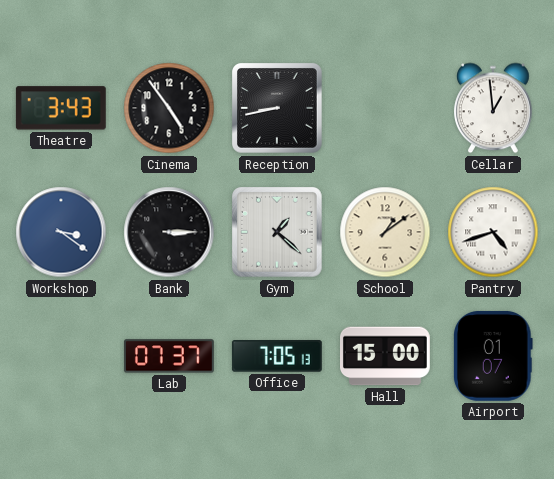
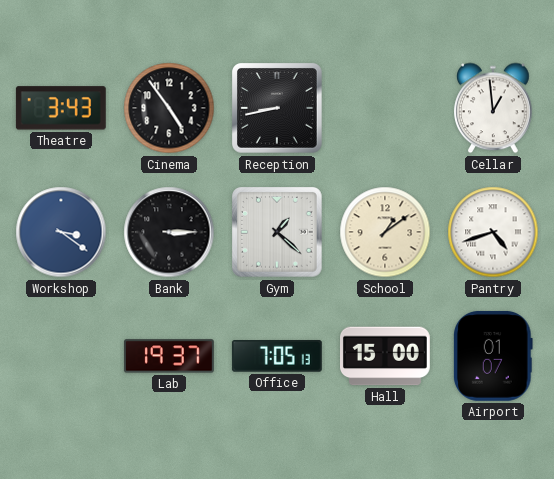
Lab: 07:37 -> 19:37
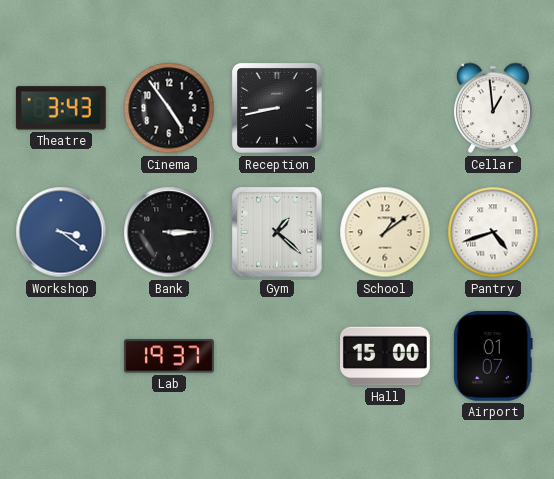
Office: 7:05 -> none
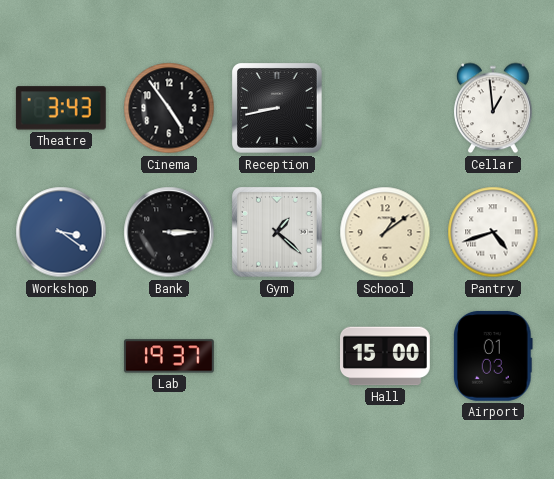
Airport: 01:07 -> 01:03
